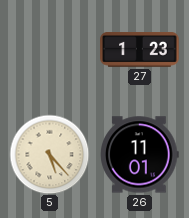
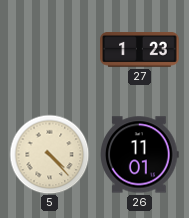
5: 5:23 -> 4:23
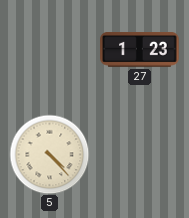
26: 11:01 -> none
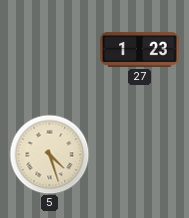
5: 4:23 -> 4:27
